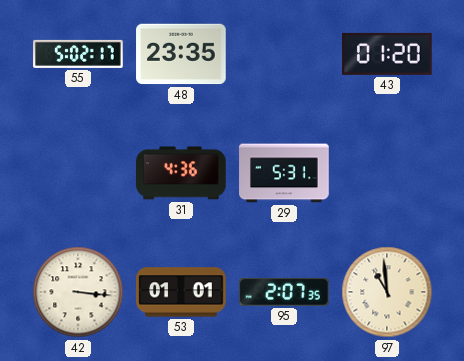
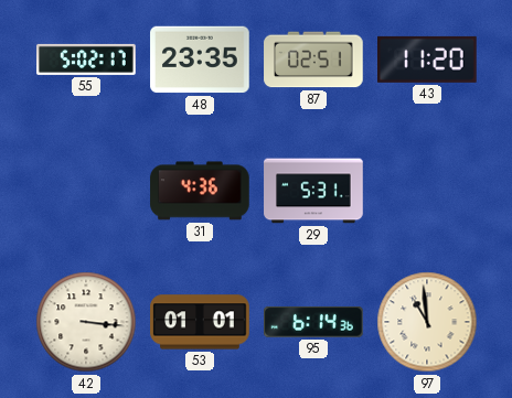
87: none -> 02:51
43: 01:20 -> 11:20
95: 2:07 -> 6:14
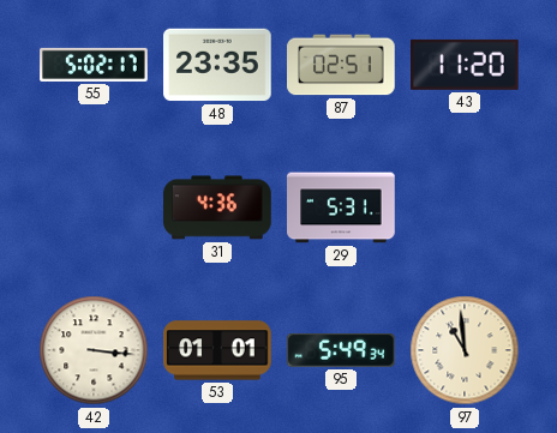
95: 6:14 -> 5:49
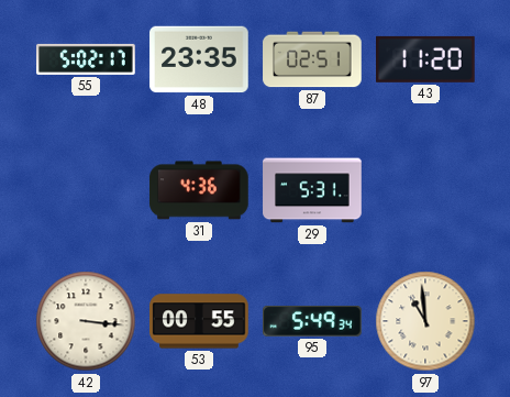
53: 01:01 -> 00:55
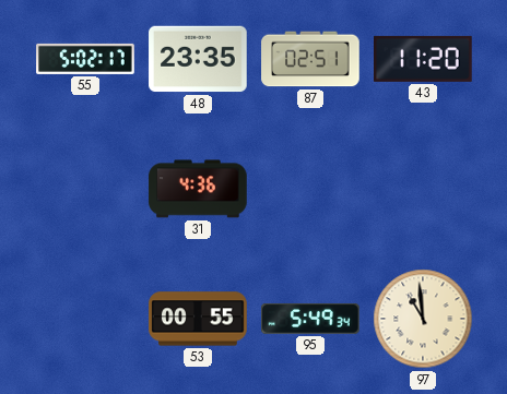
29: 5:31 -> none
42: 3:16 -> none
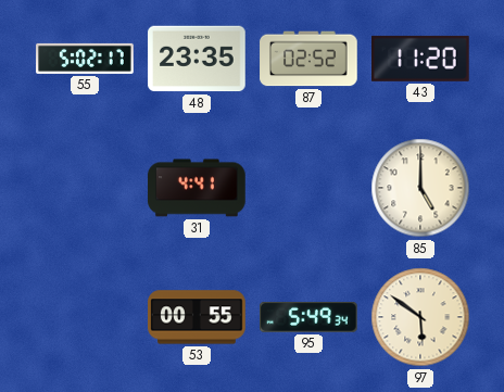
87: 02:51 -> 02:52
31: 4:36 -> 4:41
85: none -> 5:00
97: 10:59 -> 5:51
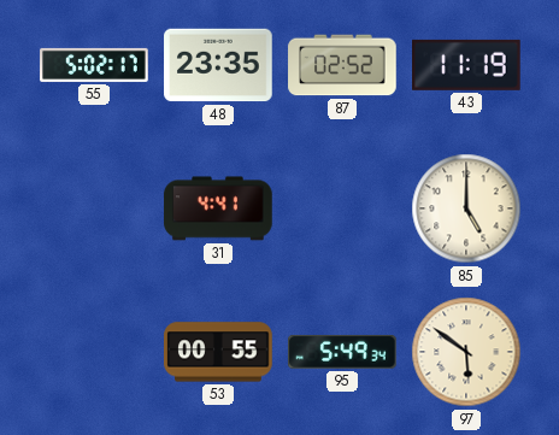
43: 11:20 -> 11:19
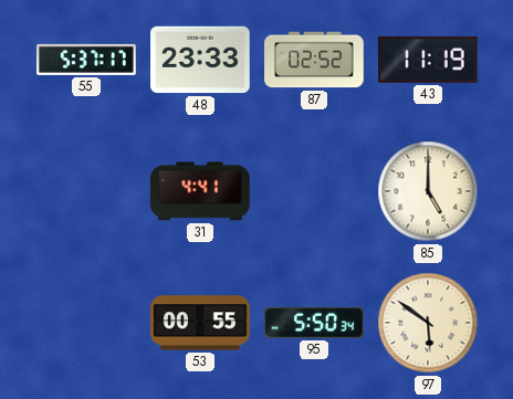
55: 5:02 -> 5:37
48: 23:35 -> 23:33
95: 5:49 -> 5:50
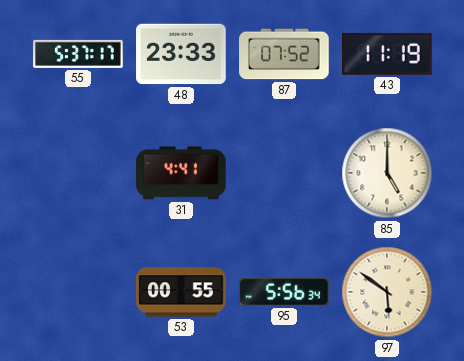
87: 02:52 -> 07:52
95: 5:50 -> 5:56
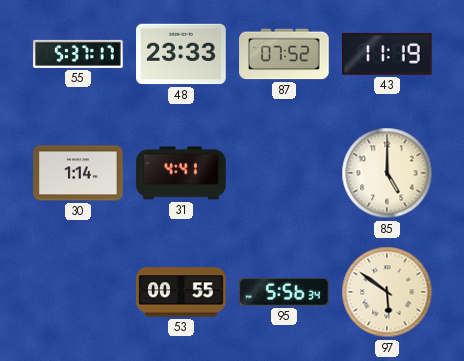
30: none -> 1:14
